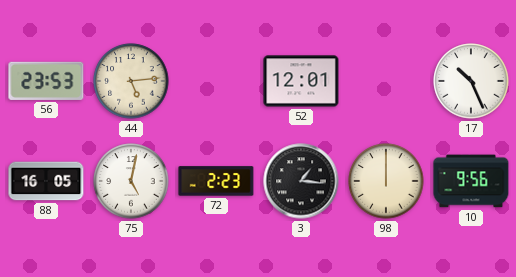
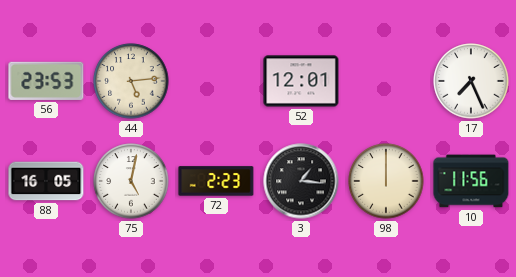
17: 10:26 -> 7:26
10: 9:56 -> 11:56
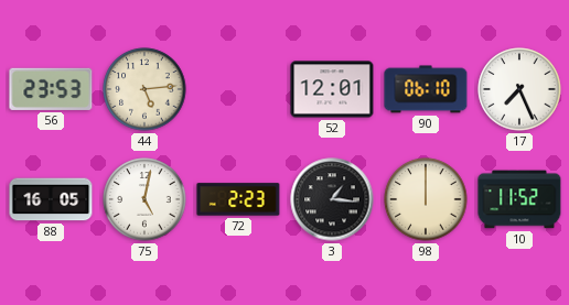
90: none -> 06:10
10: 11:56 -> 11:52
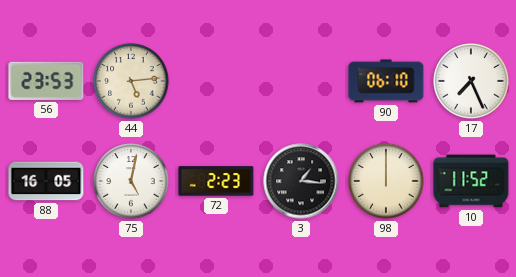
52: 12:01 -> none
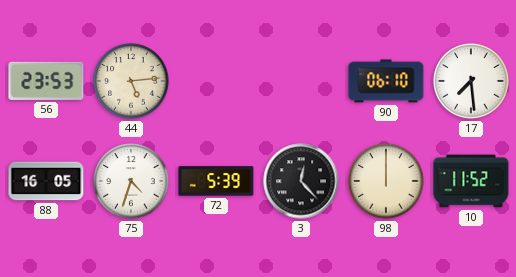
17: 7:26 -> 7:29
75: 5:02 -> 4:33
72: 2:23 -> 5:39
3: 1:16 -> 12:23
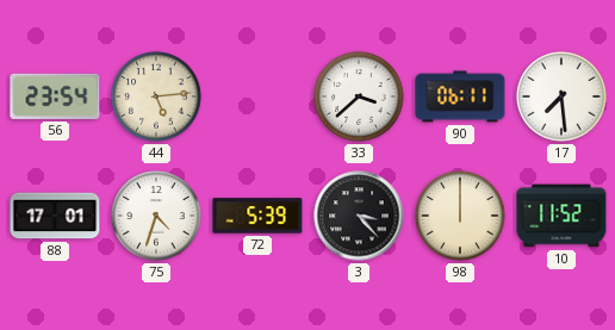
56: 23:53 -> 23:54
33: none -> 3:38
90: 06:10 -> 06:11
88: 16:05 -> 17:01
3: 12:23 -> 3:23
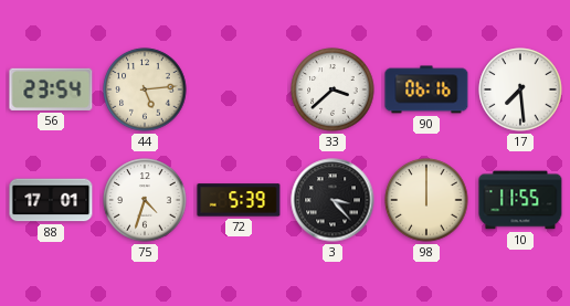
90: 06:11 -> 06:16
10: 11:52 -> 11:55
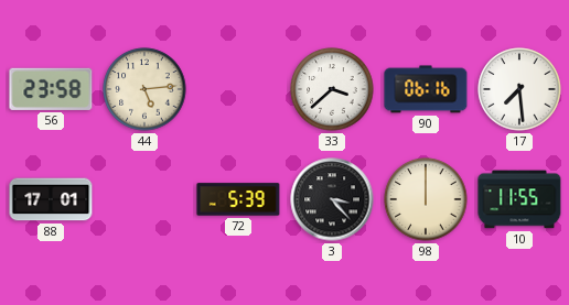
56: 23:54 -> 23:58
75: 4:33 -> none
